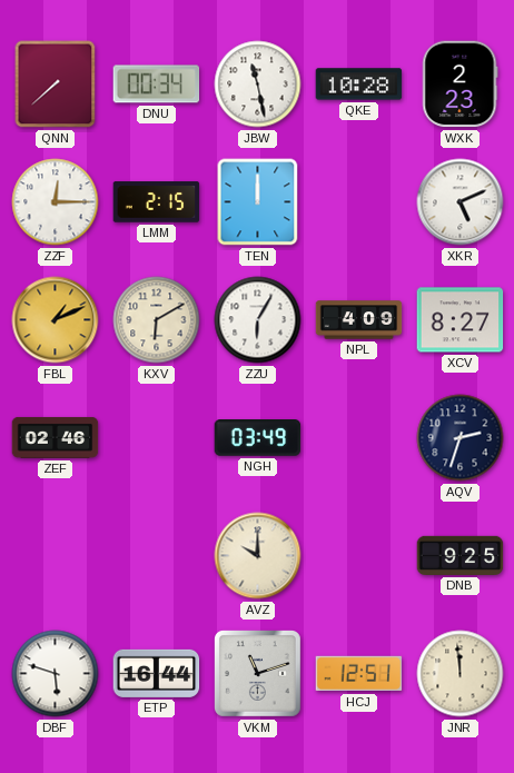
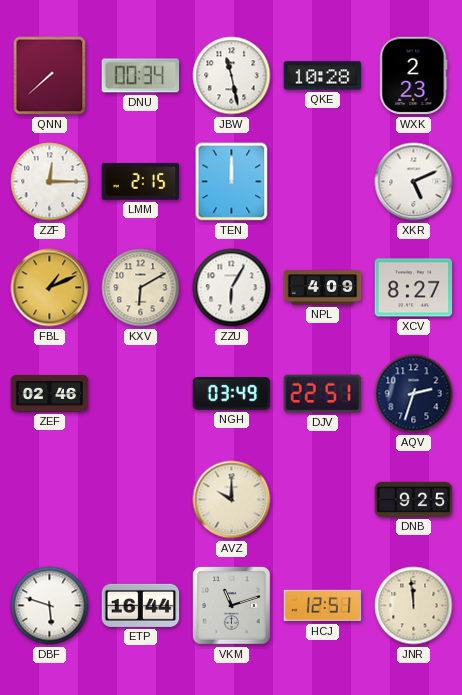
DJV: none -> 22:51
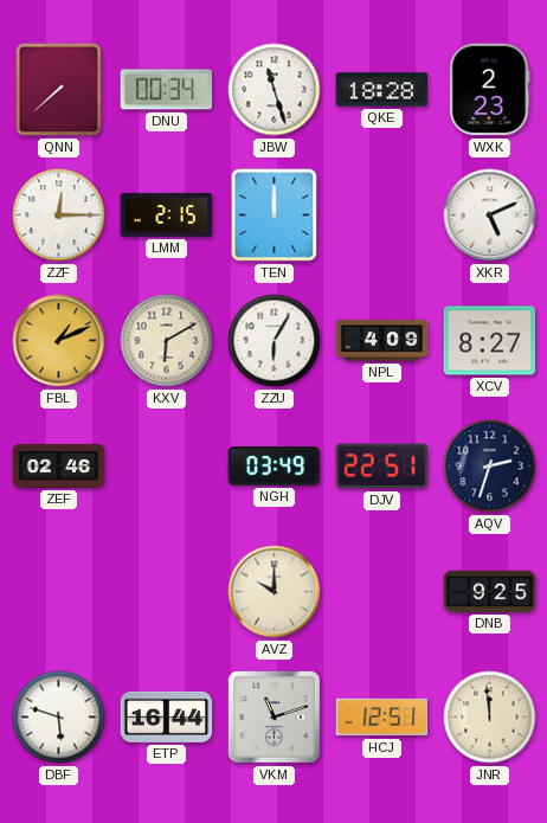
JBW: 11:28 -> 11:27
QKE: 10:28 -> 18:28
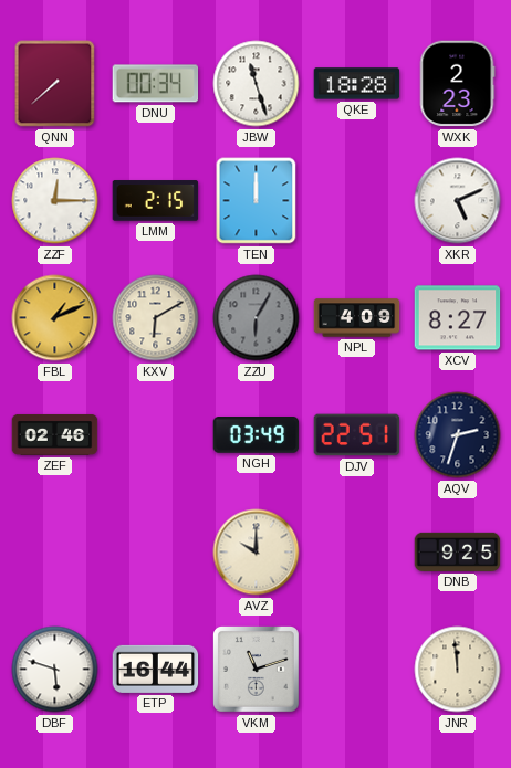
ZZU dial: white -> grey
HCJ: 12:51 -> none
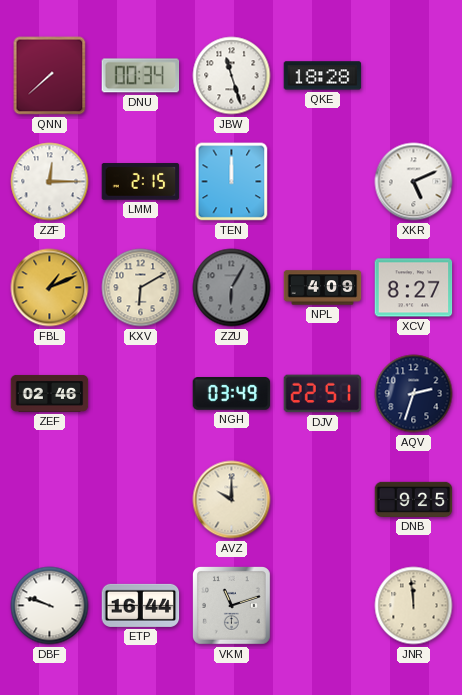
WXK: 2:23 -> none
DBF: 5:48 -> 9:48
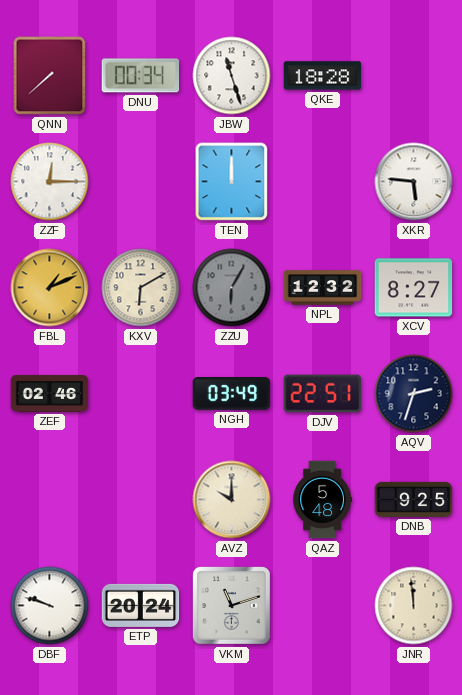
LMM: 2:15 -> none
XKR: 5:11 -> 5:46
NPL: 4:09 -> 12:32
QAZ: none -> 5:48
ETP: 16:44 -> 20:24
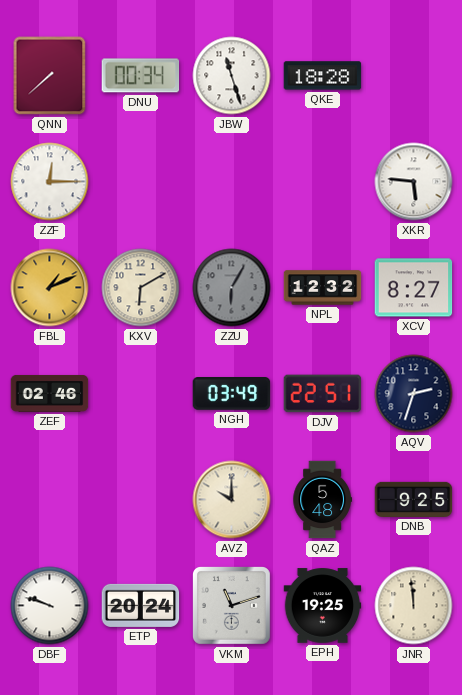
TEN: 12:00 -> none
EPH: none -> 19:25
